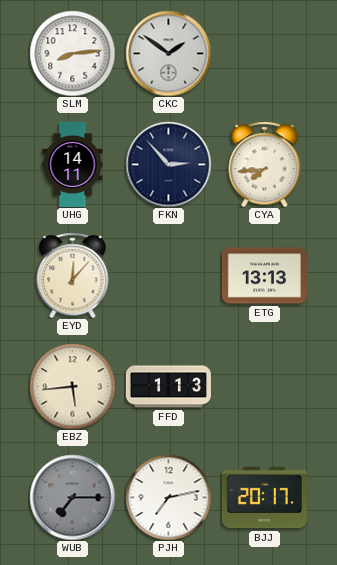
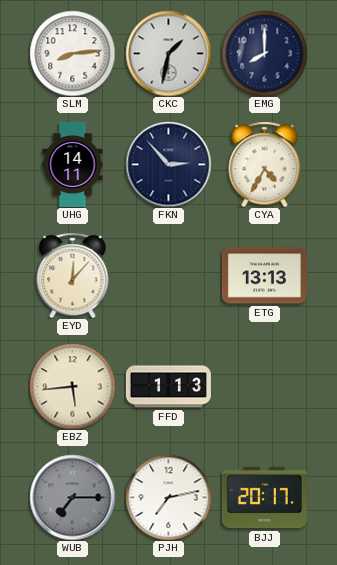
CKC: 1:51 -> 1:32
EMG: none -> 8:00
CYA: 7:44 -> 4:35
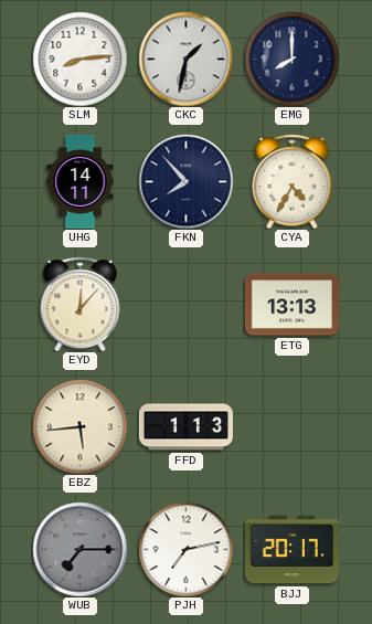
FKN: 2:53 -> 7:53
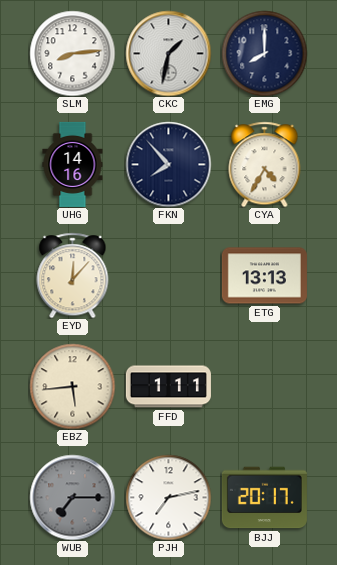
UHG: 14:11 -> 14:16
FFD: 1:13 -> 1:11
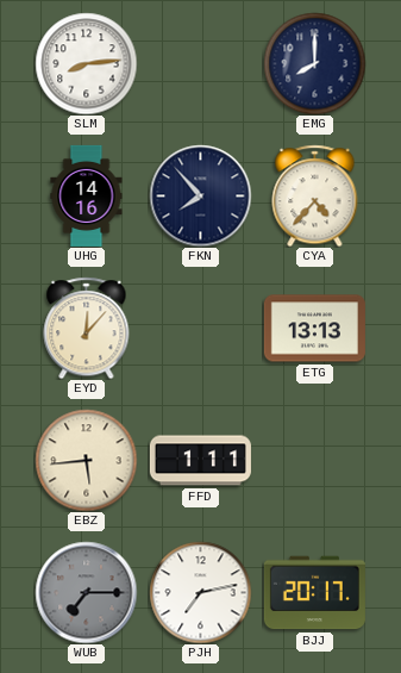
CKC: 1:32 -> none
CYA: 4:35 -> 4:37
